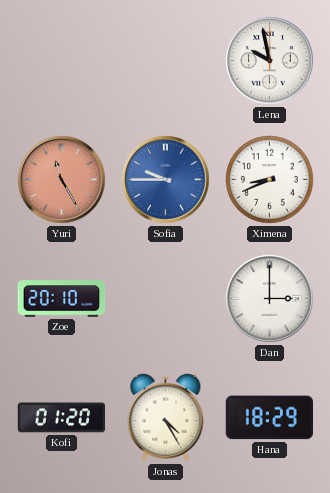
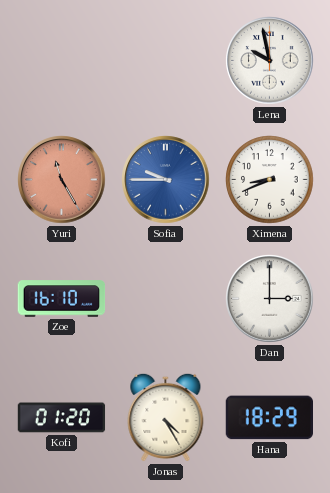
Zoe: 20:10 -> 16:10
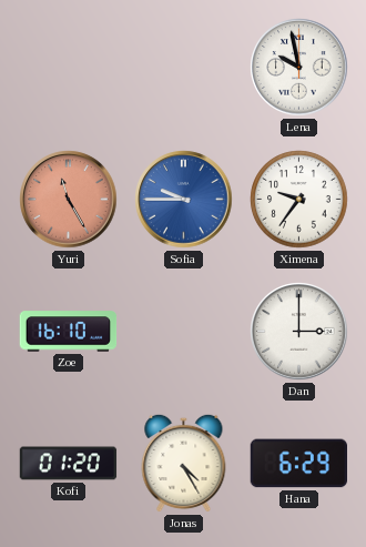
Ximena: 8:41 -> 9:36
Hana: 18:29 -> 6:29
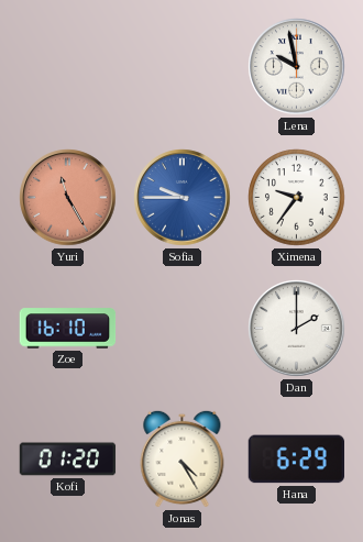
Dan: 3:00 -> 2:00
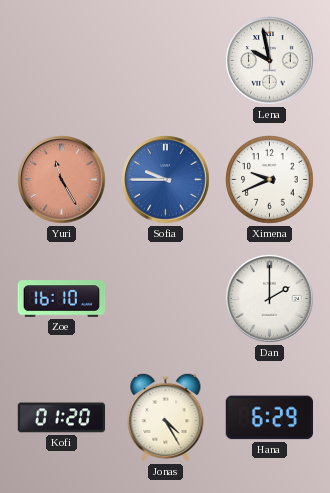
Ximena: 9:36 -> 9:41
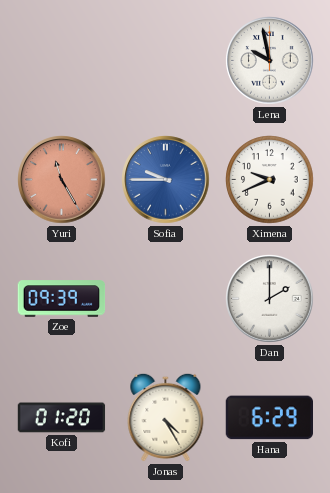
Zoe: 16:10 -> 09:39
